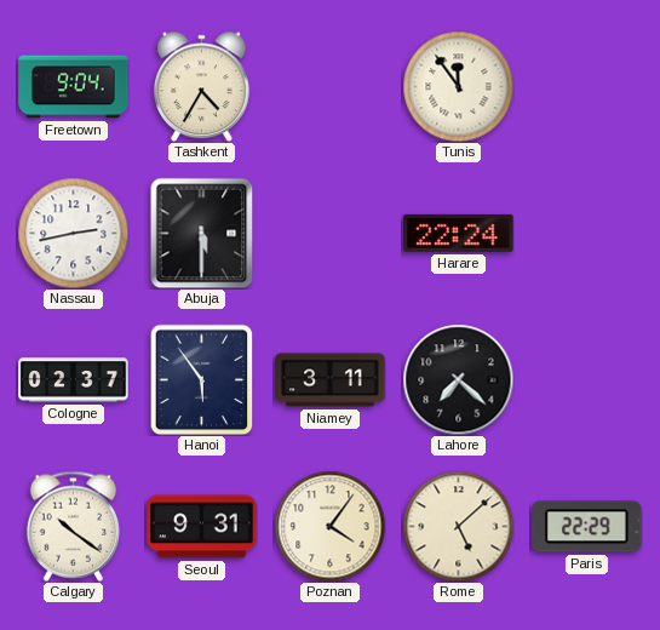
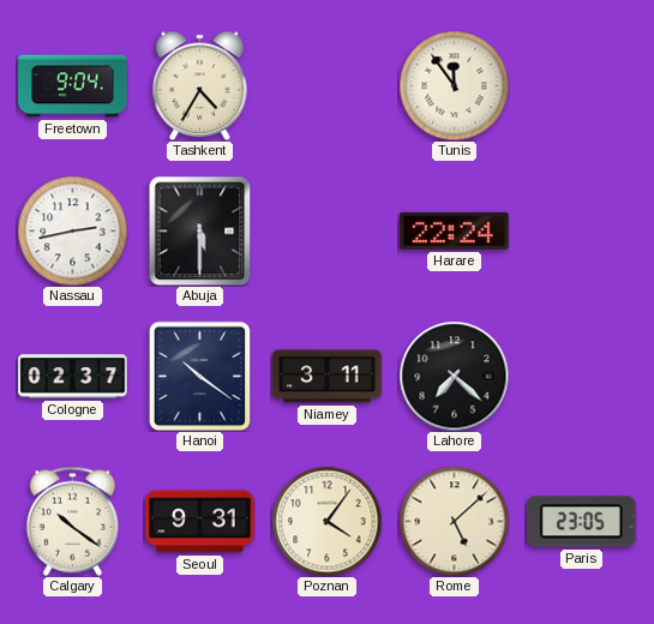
Hanoi: 5:54 -> 10:21
Paris: 22:29 -> 23:05
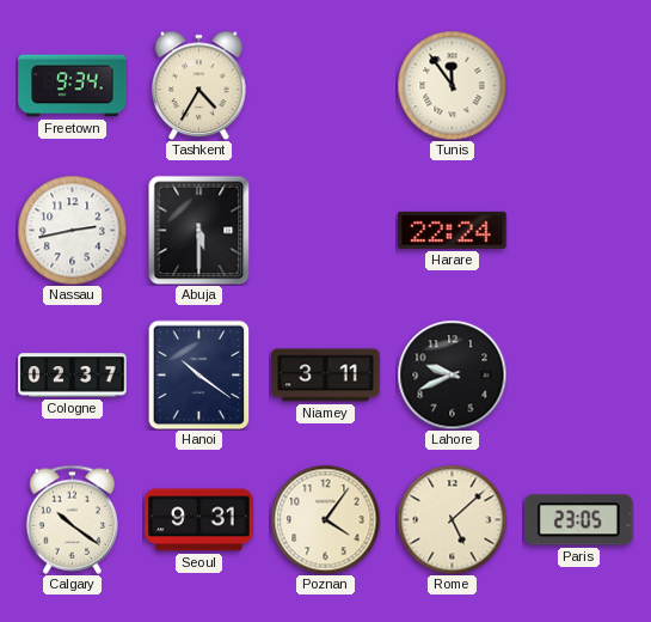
Freetown: 9:04 -> 9:34
Lahore: 7:22 -> 9:41
